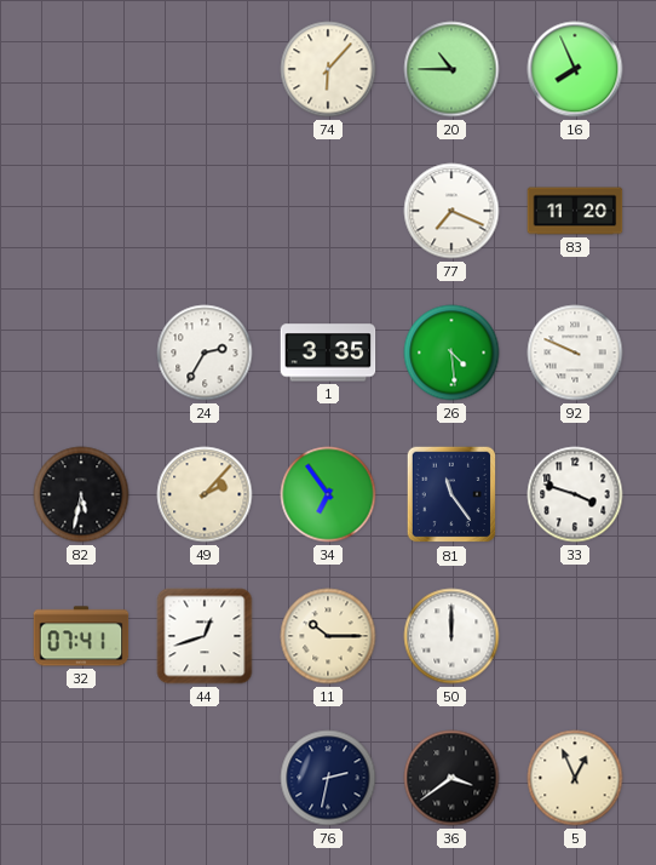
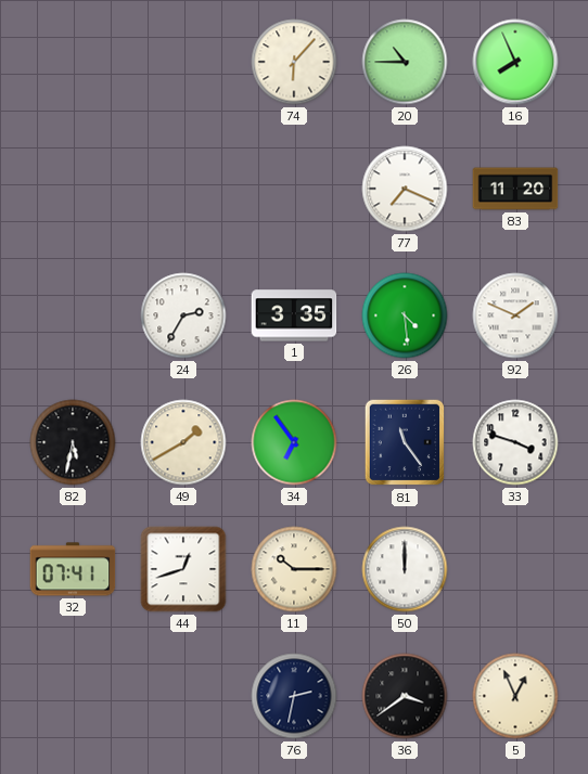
92: 9:49 -> 1:49
49: 2:07 -> 1:40
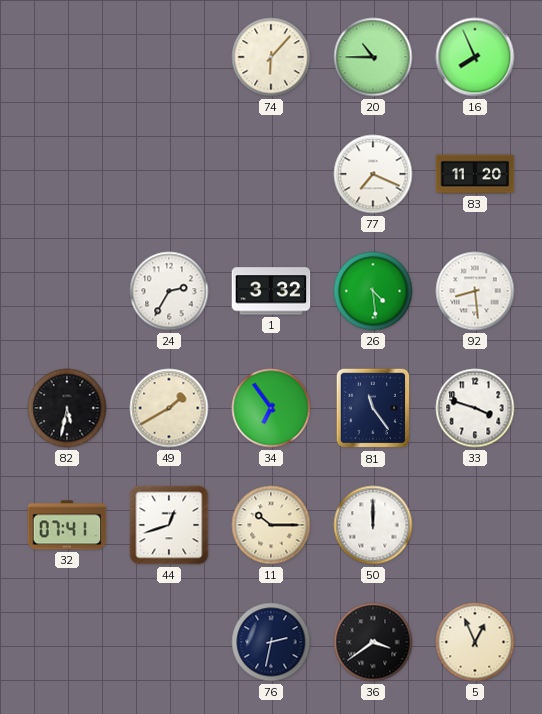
1: 3:35 -> 3:32
92: 1:49 -> 8:29
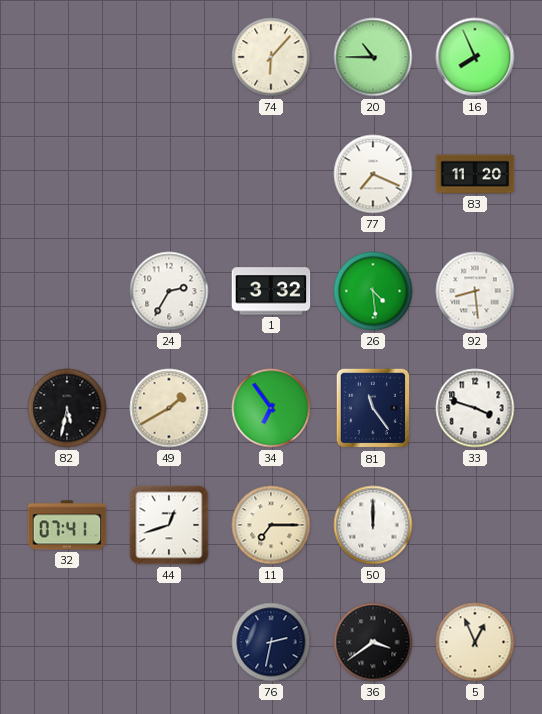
11: 10:15 -> 7:15
